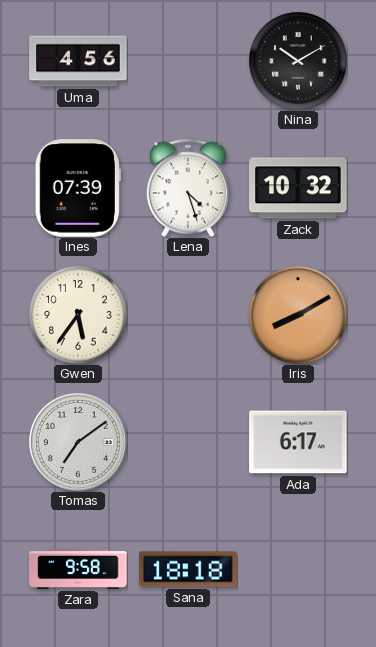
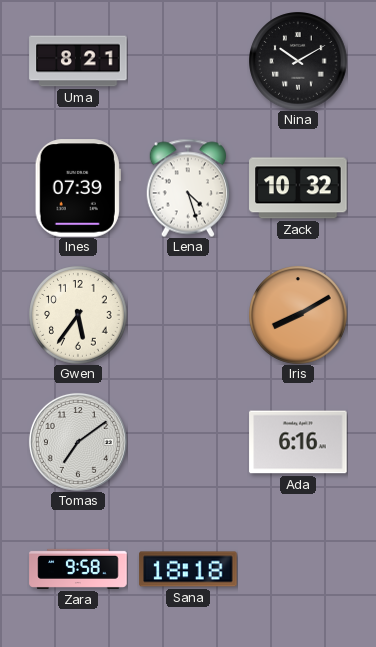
Uma: 4:56 -> 8:21
Ada: 6:17 -> 6:16
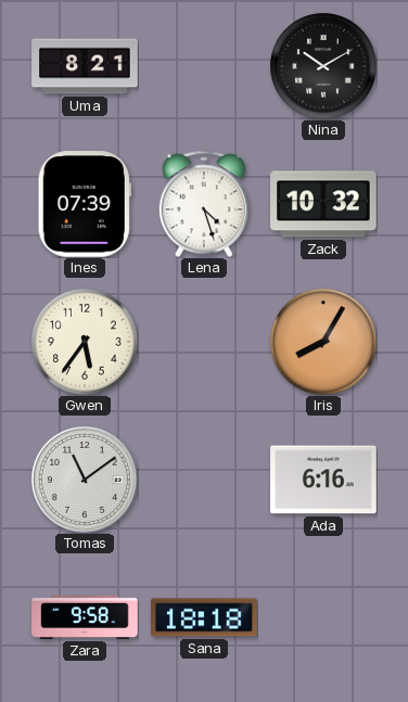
Iris: 8:10 -> 8:05
Tomas: 7:09 -> 11:09
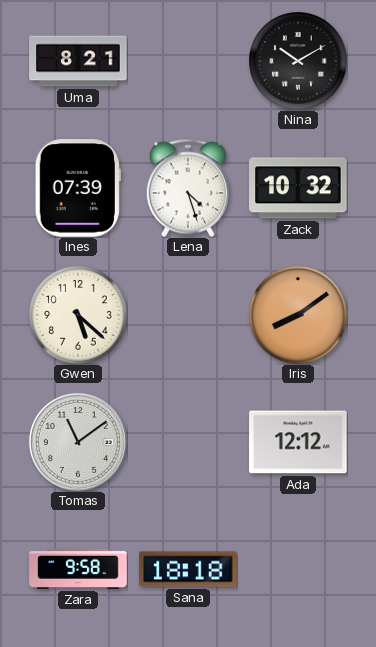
Gwen: 5:36 -> 5:22
Iris: 8:05 -> 8:09
Ada: 6:16 -> 12:12
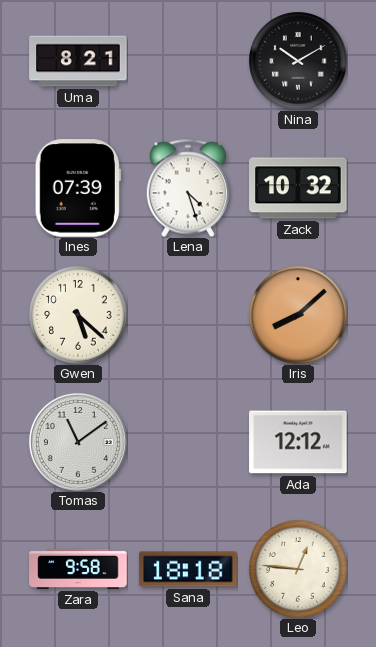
Iris: 8:09 -> 8:08
Leo: none -> 12:46
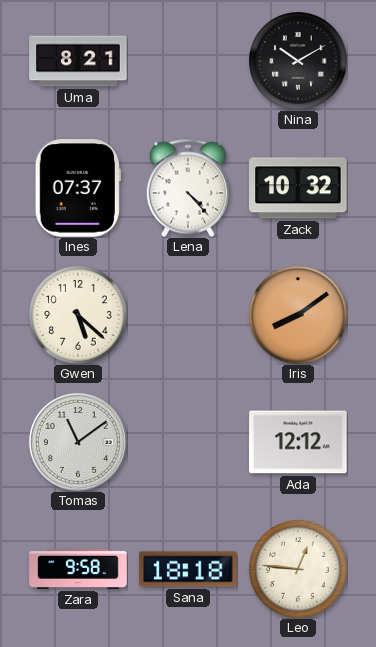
Ines: 07:39 -> 07:37
Lena: 4:27 -> 4:23
Iris: 8:08 -> 8:09
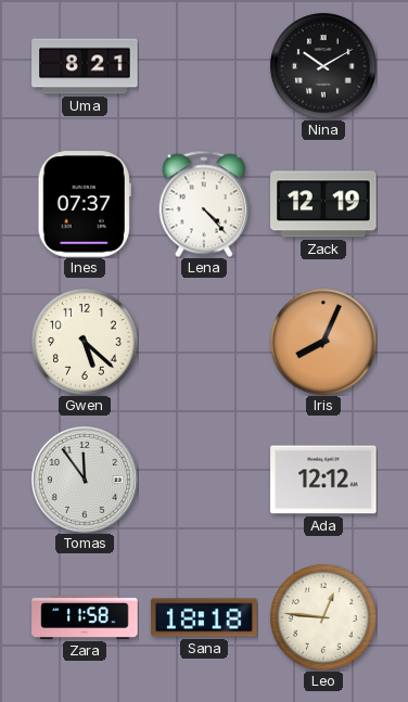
Zack: 10:32 -> 12:19
Iris: 8:09 -> 8:04
Tomas: 11:09 -> 11:54
Zara: 9:58 -> 11:58
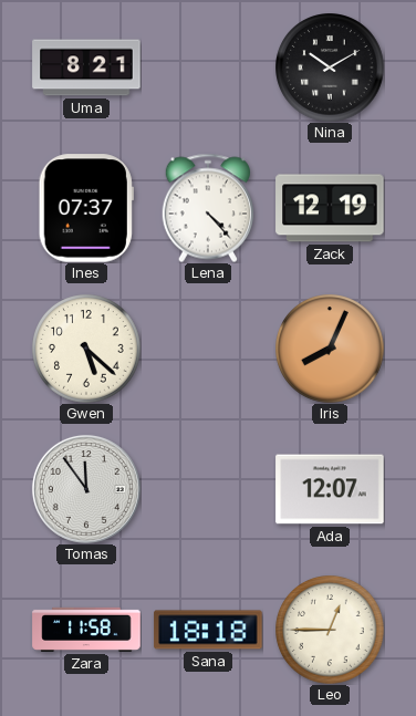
Ada: 12:12 -> 12:07
Leo: 12:46 -> 12:45
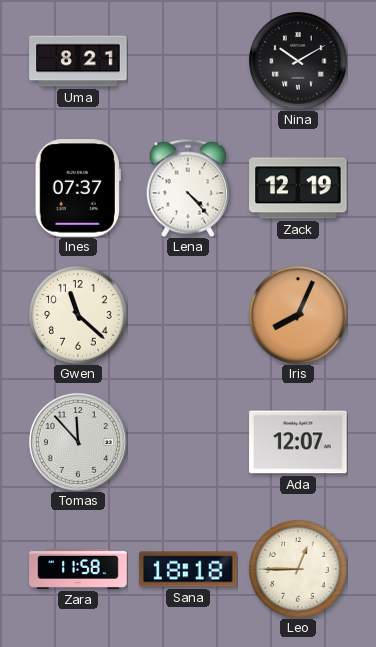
Gwen: 5:22 -> 11:22
Tomas: 11:54 -> 11:53
